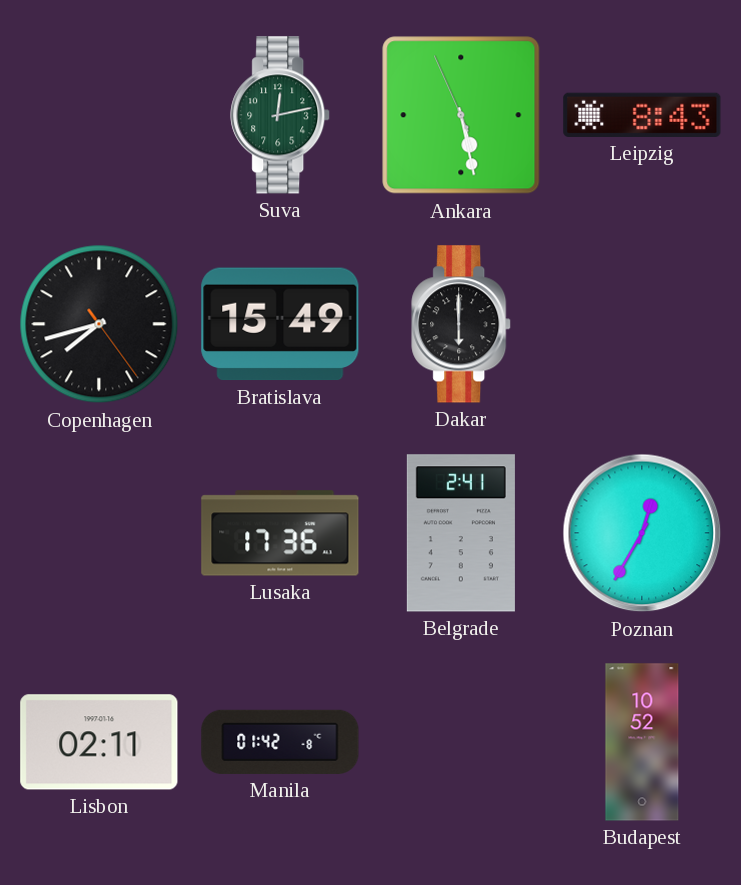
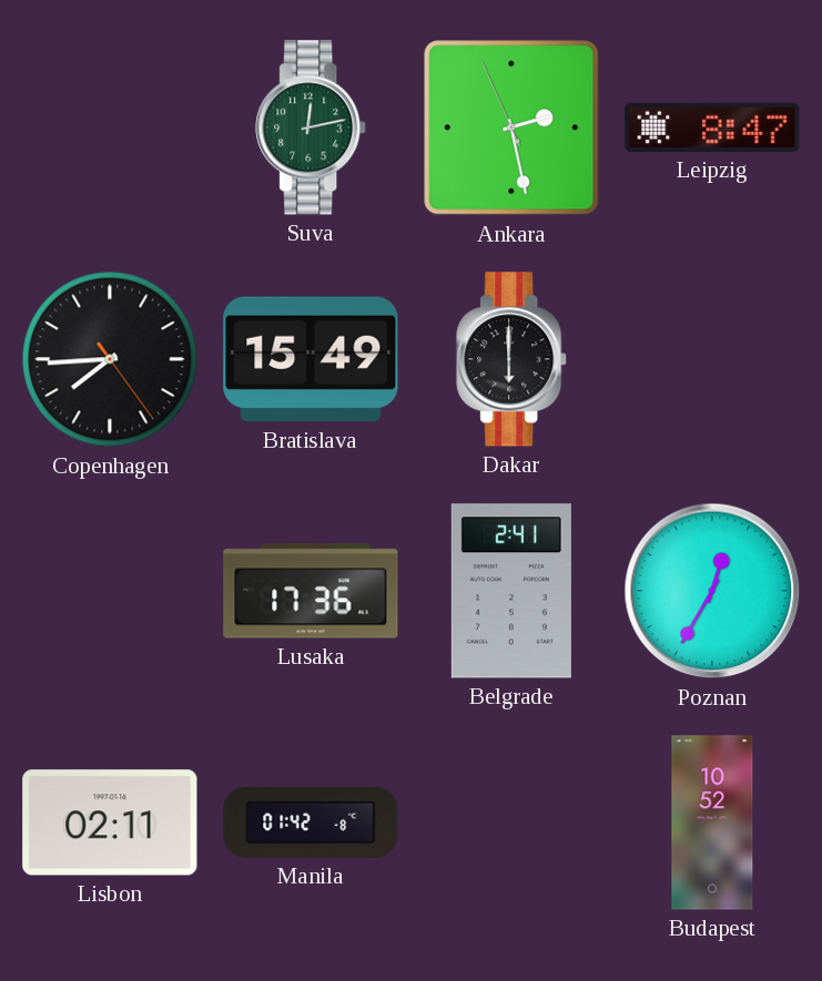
Ankara: 5:27 -> 2:27
Leipzig: 8:43 -> 8:47
Copenhagen: 7:42 -> 7:44
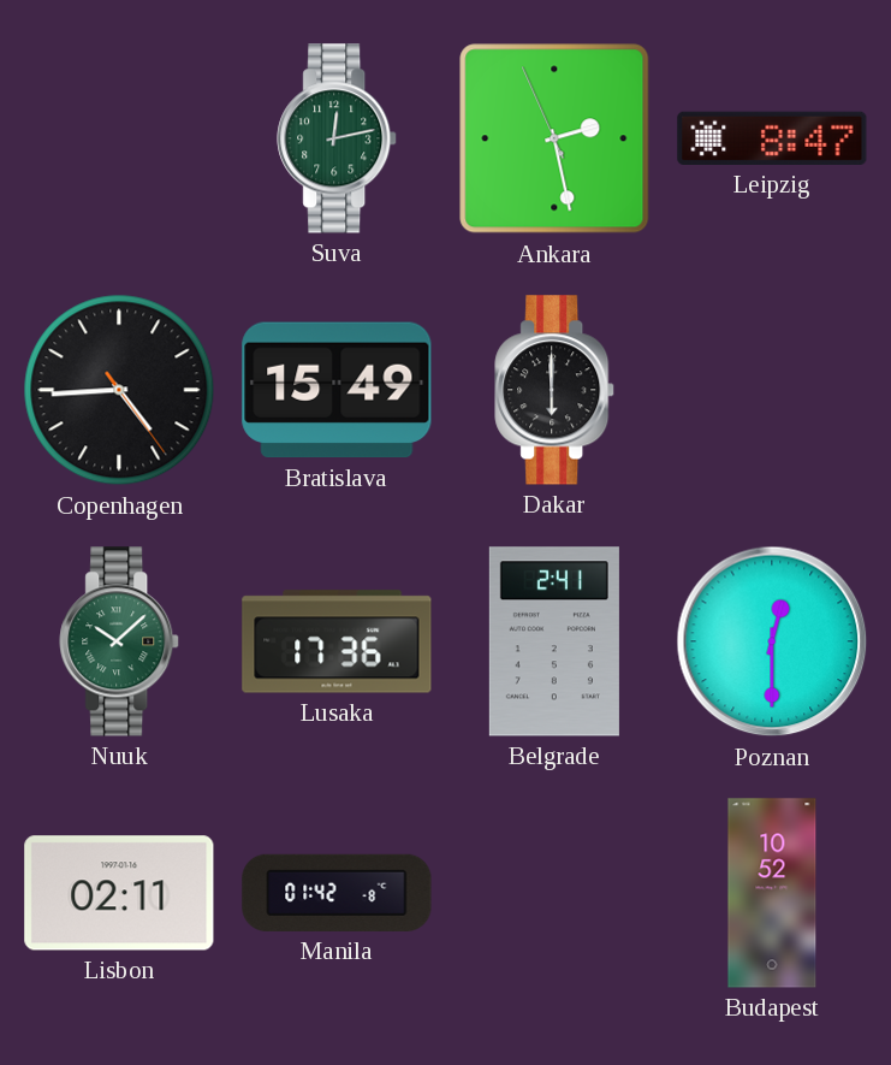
Copenhagen: 7:44 -> 4:44
Nuuk: none -> 10:08
Poznan: 12:35 -> 12:30
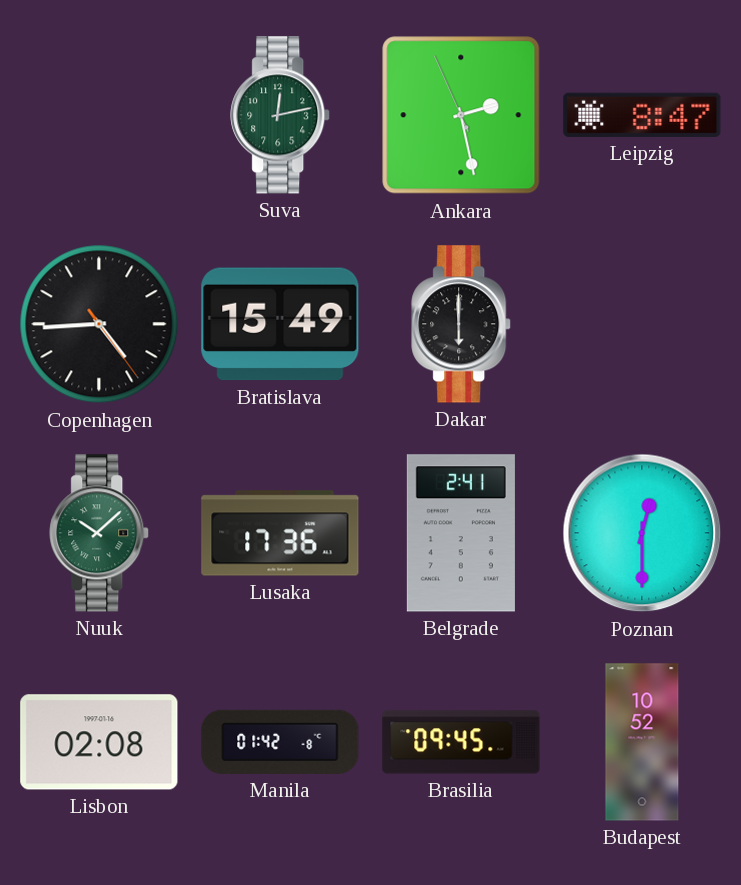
Lisbon: 02:11 -> 02:08
Brasilia: none -> 09:45
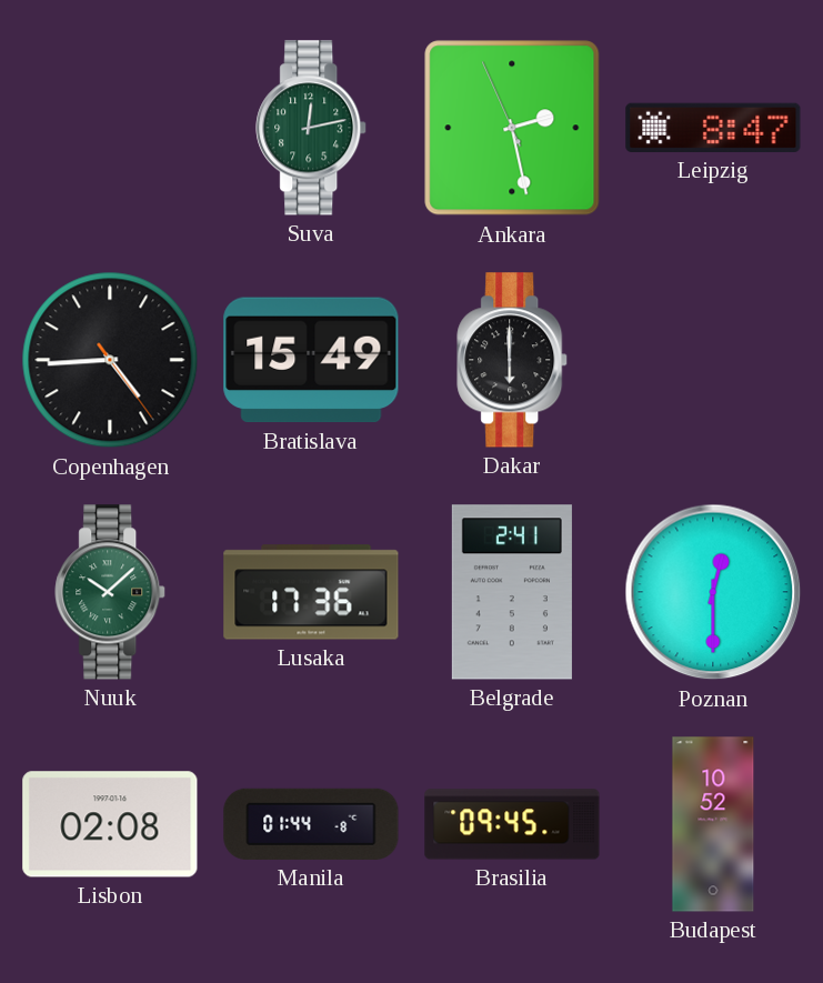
Manila: 01:42 -> 01:44
